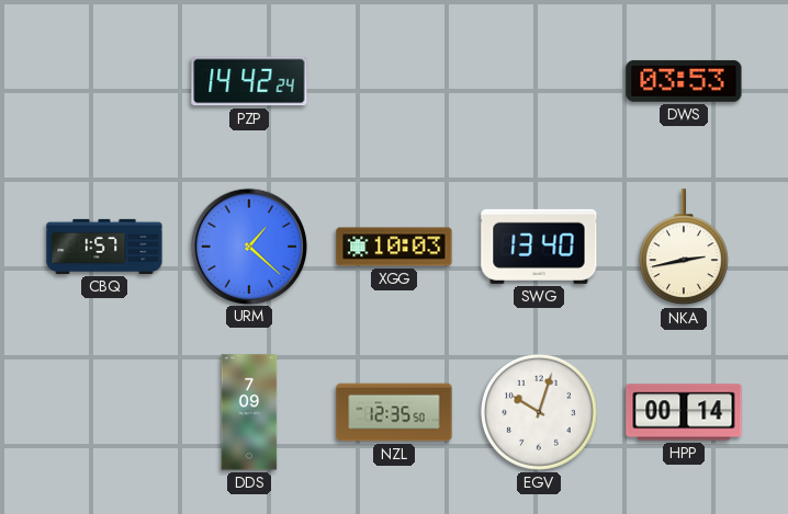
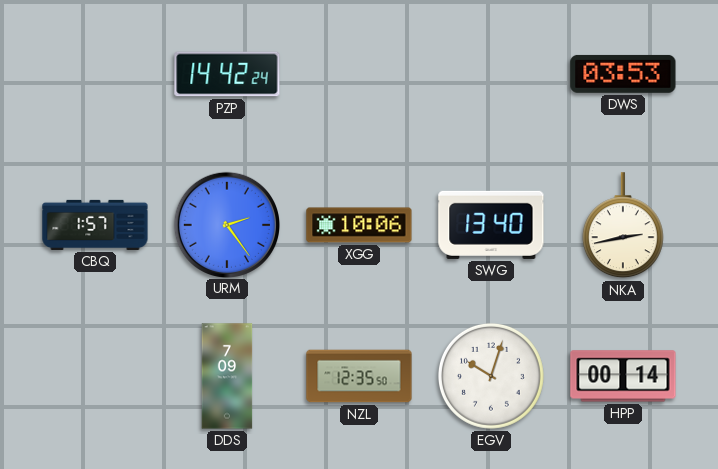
URM: 1:22 -> 2:24
XGG: 10:03 -> 10:06
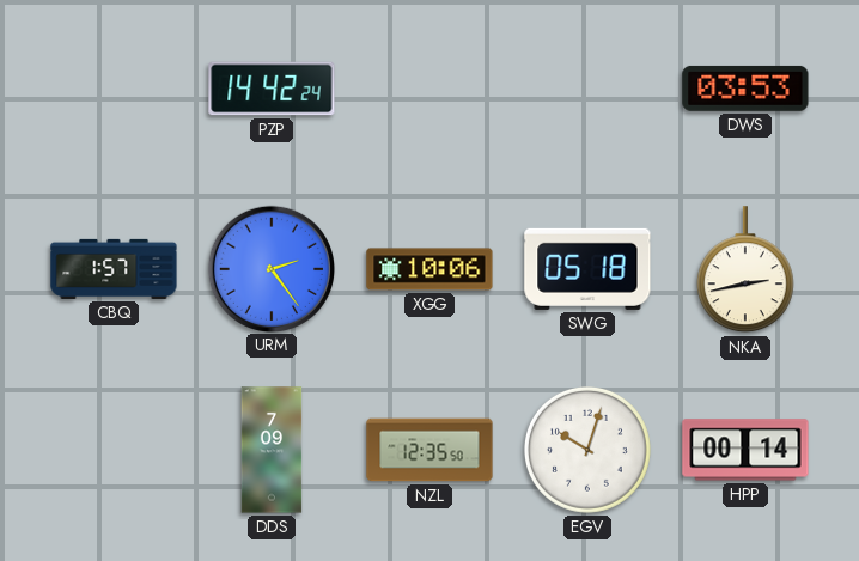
SWG: 13:40 -> 05:18
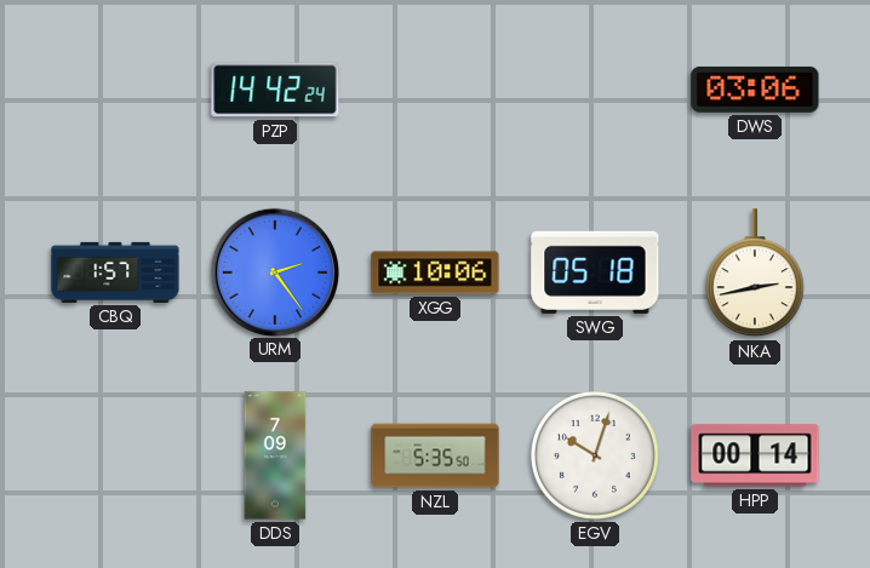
DWS: 03:53 -> 03:06
NZL: 12:35 -> 5:35
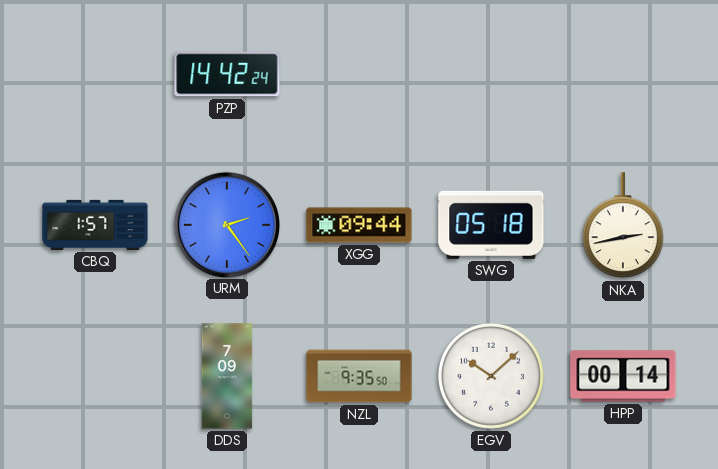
DWS: 03:06 -> none
XGG: 10:06 -> 09:44
NZL: 5:35 -> 9:35
EGV: 10:03 -> 10:08
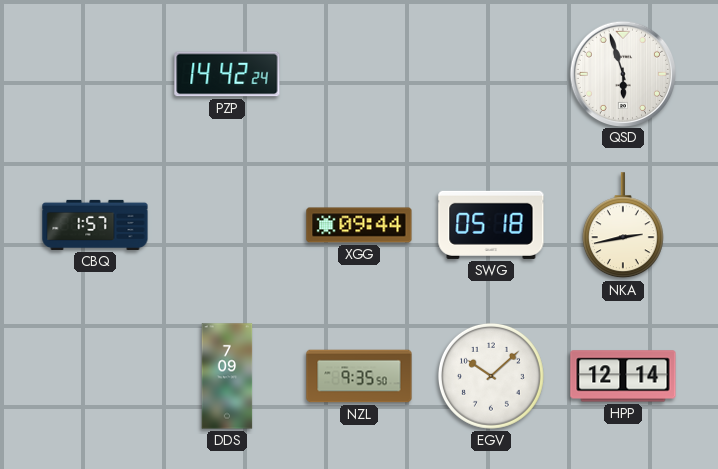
QSD: none -> 5:57
URM: 2:24 -> none
HPP: 00:14 -> 12:14
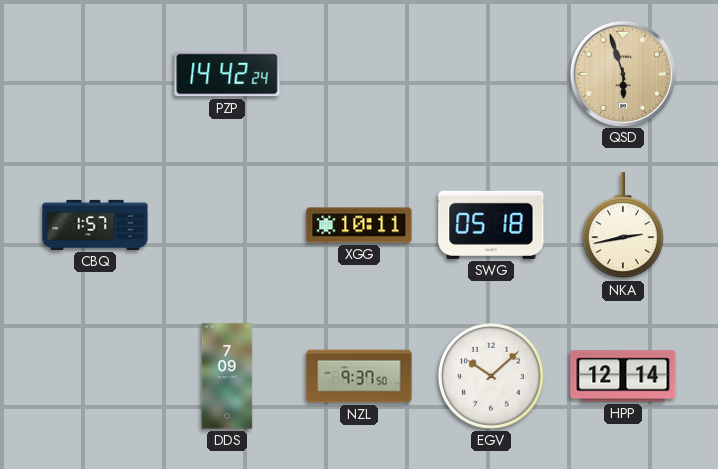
QSD dial: white -> champagne
XGG: 09:44 -> 10:11
NZL: 9:35 -> 9:37
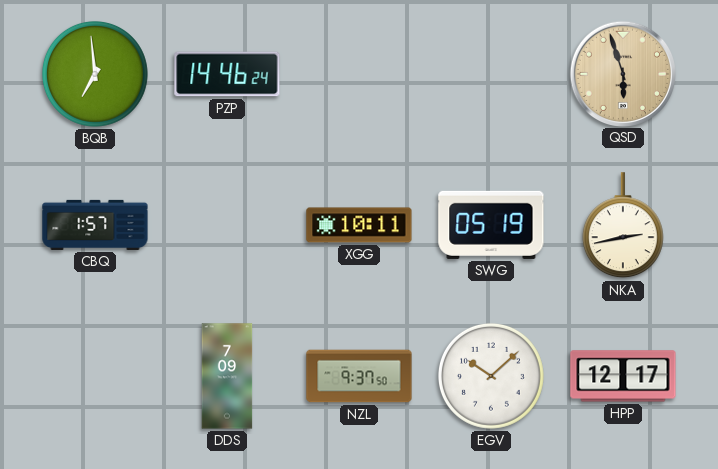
BQB: none -> 6:59
PZP: 14:42 -> 14:46
SWG: 05:18 -> 05:19
HPP: 12:14 -> 12:17
